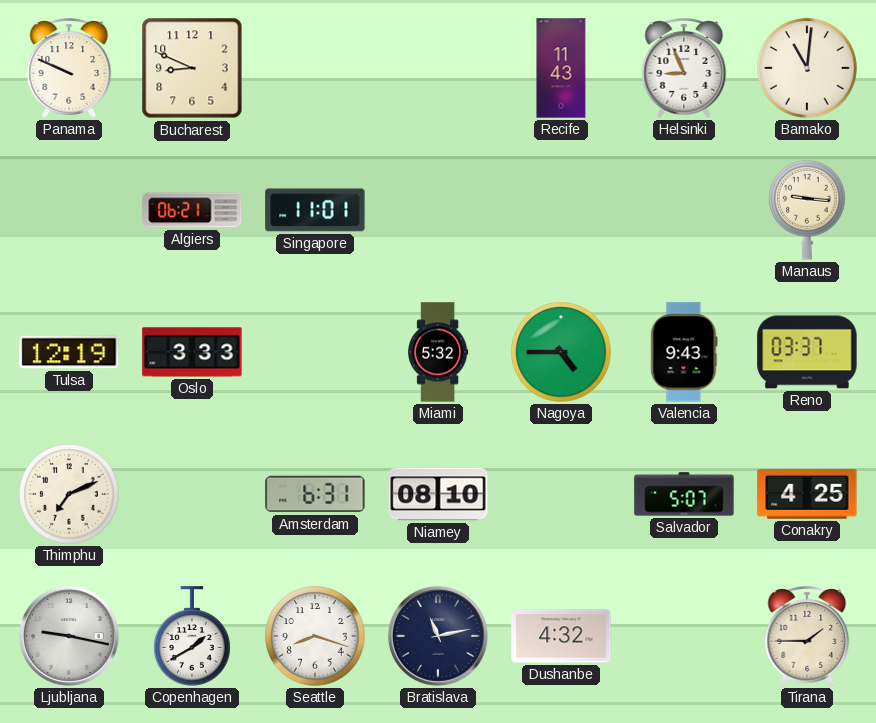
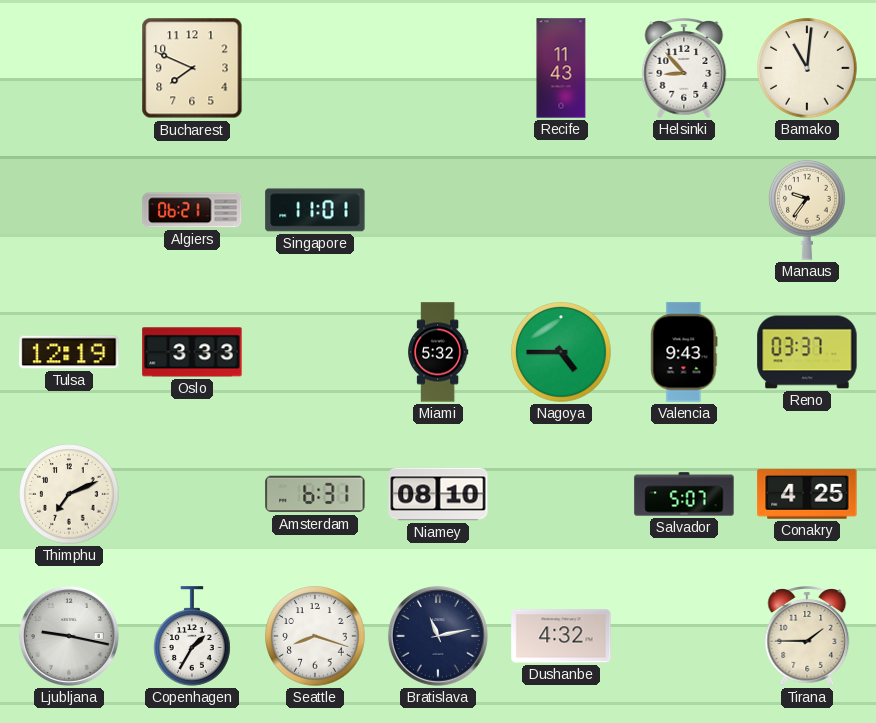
Panama: 9:49 -> none
Bucharest: 8:49 -> 7:49
Helsinki: 8:56 -> 8:53
Manaus: 9:16 -> 9:36
Copenhagen: 1:40 -> 1:35
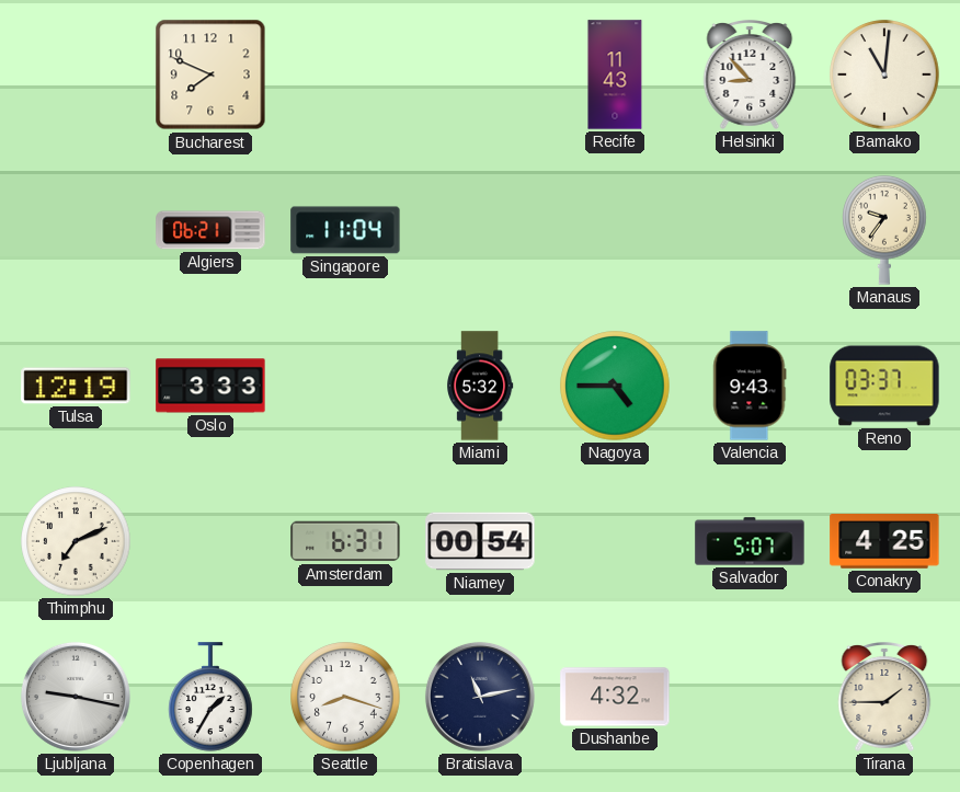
Singapore: 11:01 -> 11:04
Niamey: 08:10 -> 00:54
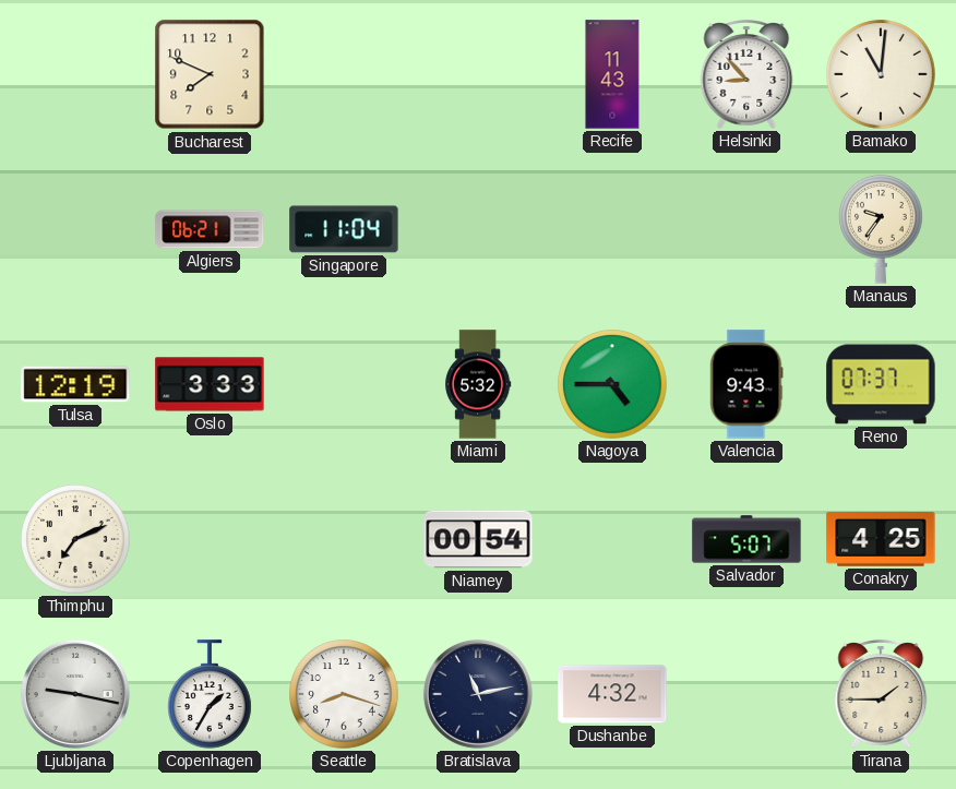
Reno: 03:37 -> 07:37
Amsterdam: 6:31 -> none
